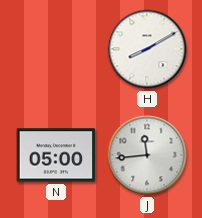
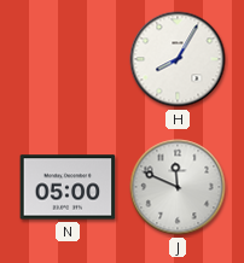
H: 8:10 -> 8:05
J: 11:44 -> 11:49
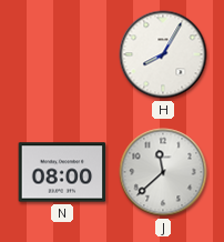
N: 05:00 -> 08:00
J: 11:49 -> 11:38
